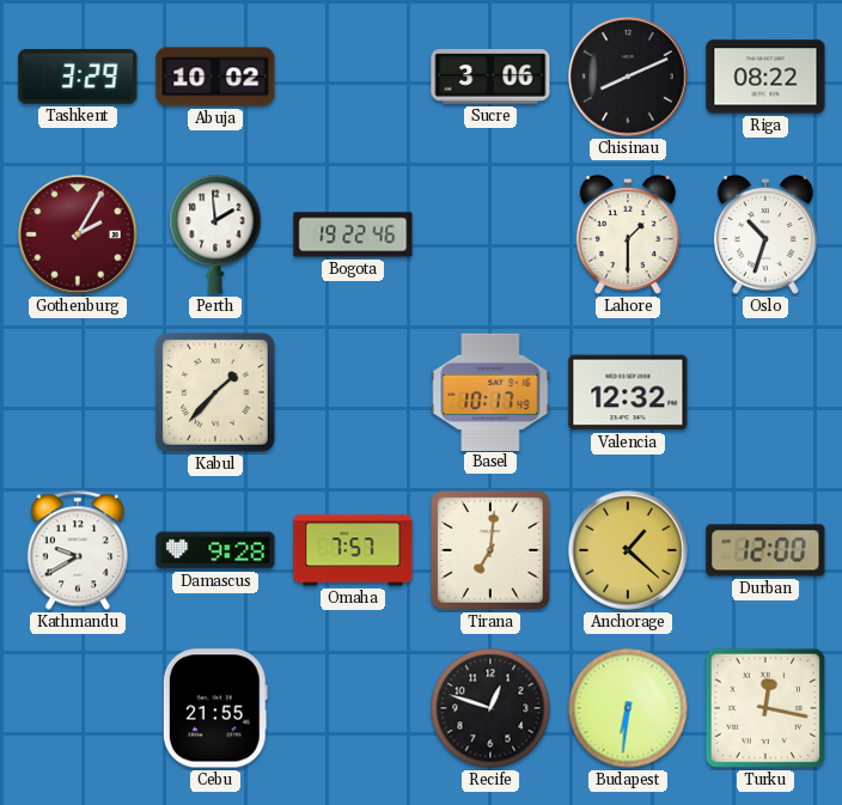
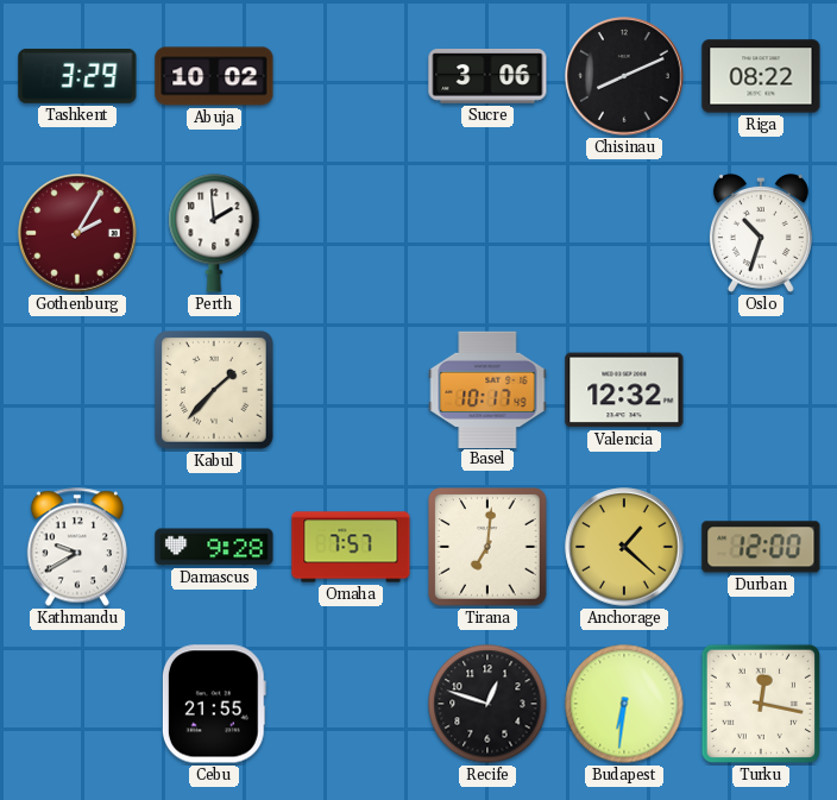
Bogota: 19:22 -> none
Lahore: 1:30 -> none
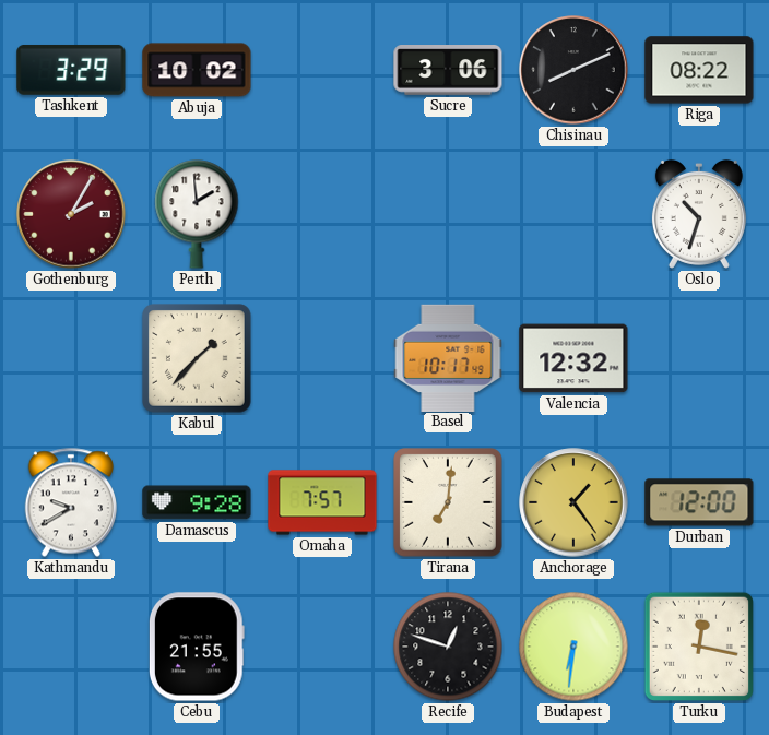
Anchorage: 1:22 -> 1:24
